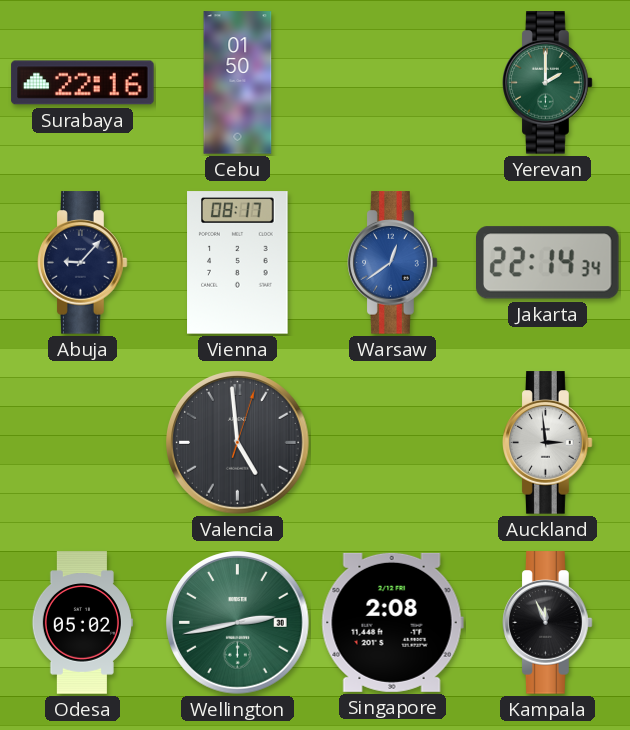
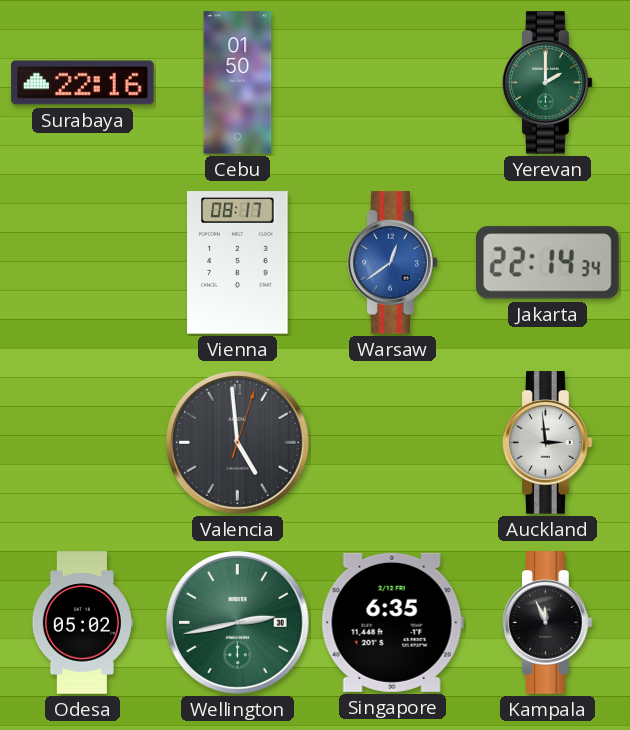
Abuja: 9:07 -> none
Singapore: 2:08 -> 6:35
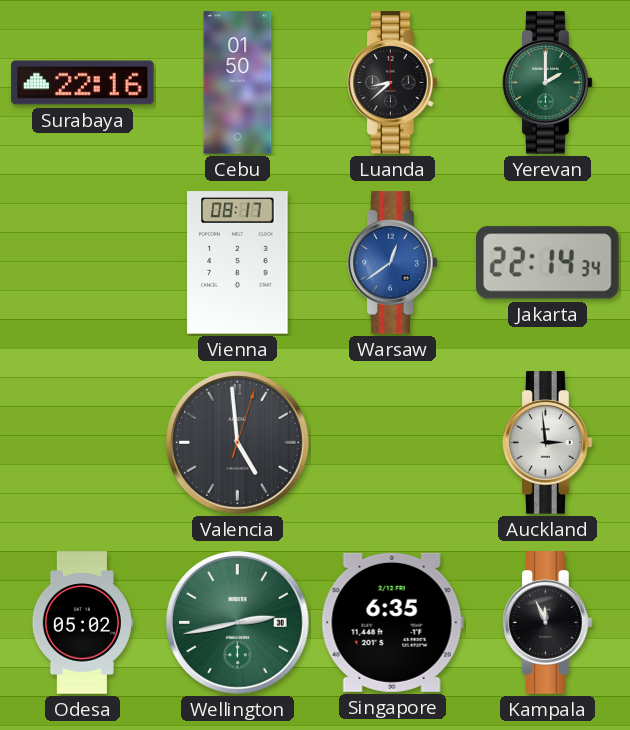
Luanda: none -> 8:38
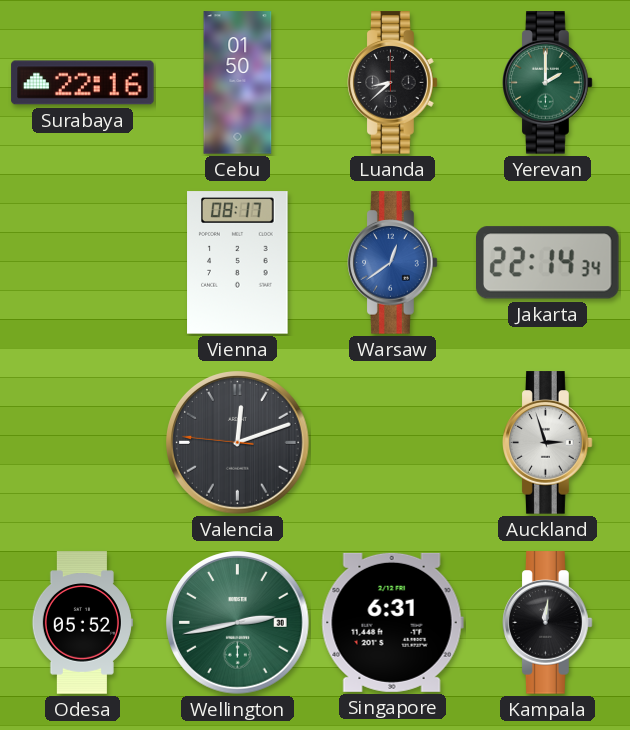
Valencia: 4:59 -> 12:11
Auckland: 2:59 -> 2:57
Odesa: 05:02 -> 05:52
Singapore: 6:35 -> 6:31
Kampala: 11:56 -> 12:01
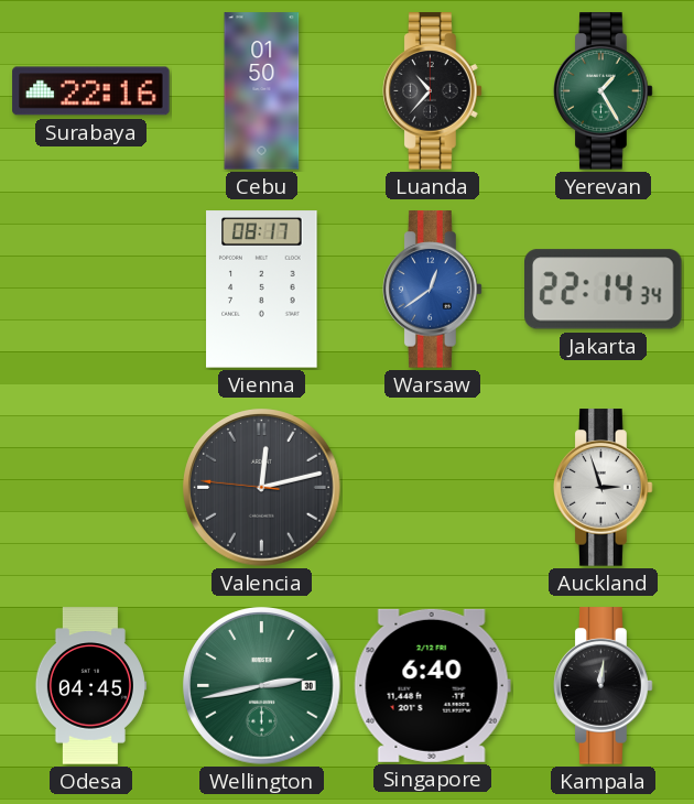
Luanda: 8:38 -> 10:37
Yerevan: 2:00 -> 1:25
Valencia: 12:11 -> 12:12
Odesa: 05:52 -> 04:45
Singapore: 6:31 -> 6:40
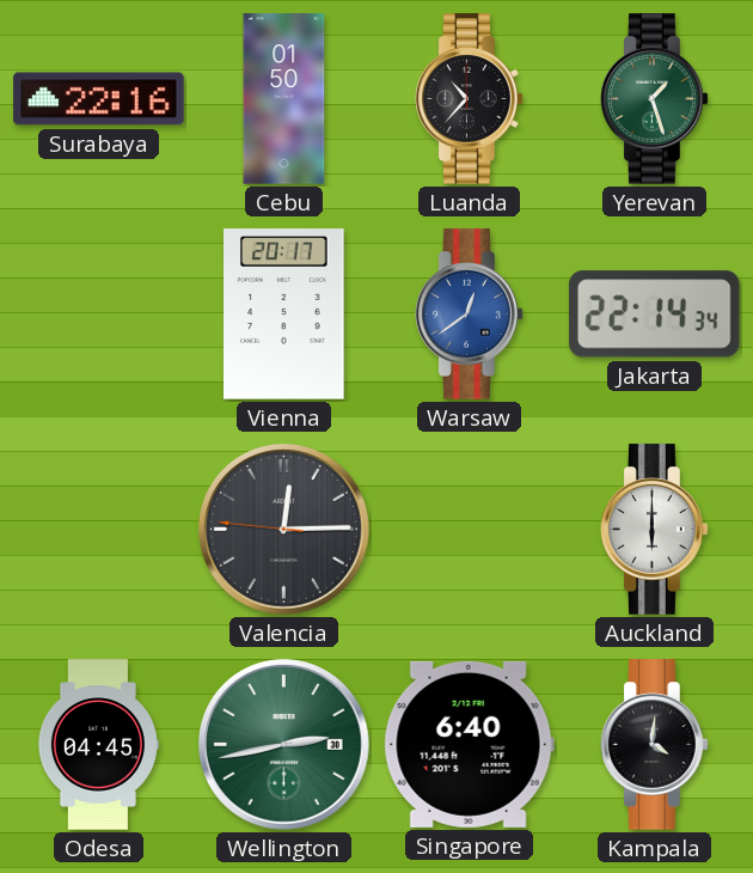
Yerevan: 1:25 -> 1:27
Vienna: 08:17 -> 20:17
Valencia: 12:12 -> 12:14
Auckland: 2:57 -> 6:00
Kampala: 12:01 -> 4:01
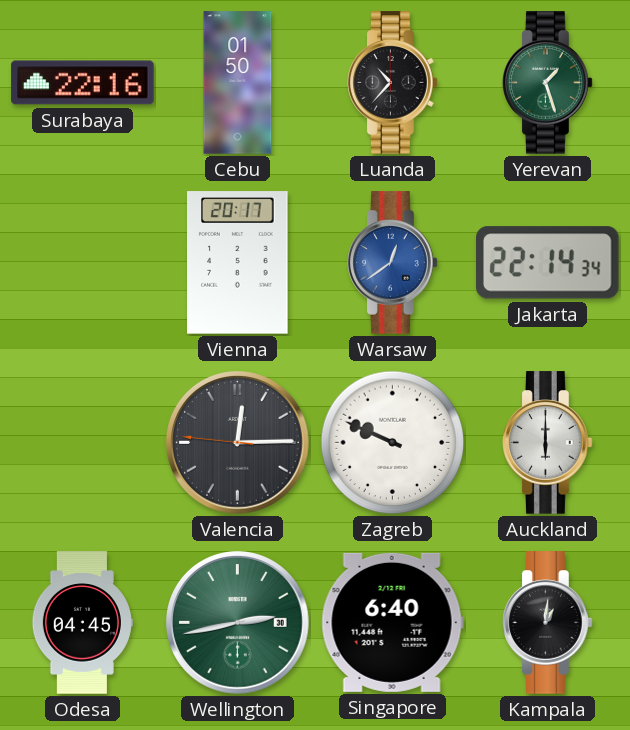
Zagreb: none -> 9:49
Kampala: 4:01 -> 1:01
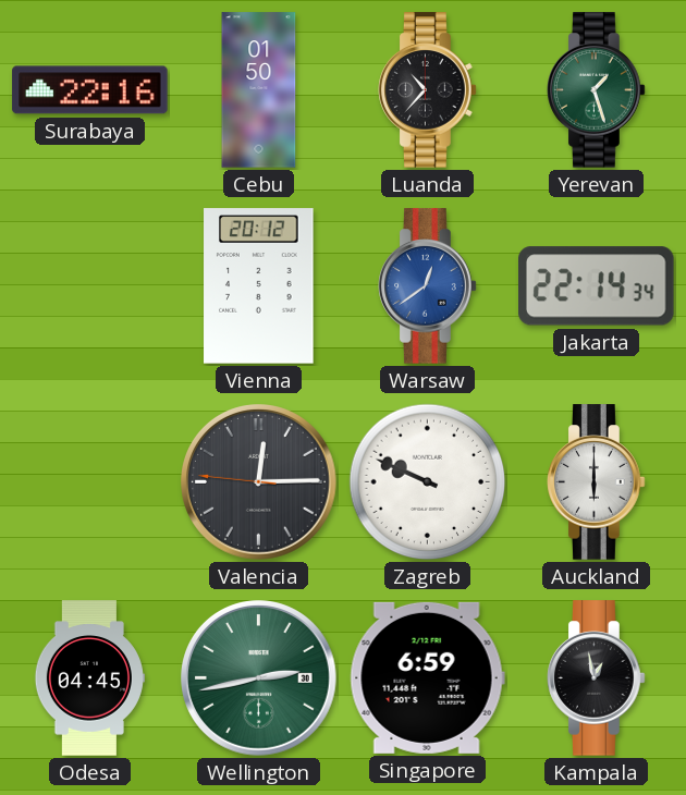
Vienna: 20:17 -> 20:12
Singapore: 6:40 -> 6:59
Kampala: 1:01 -> 12:58
